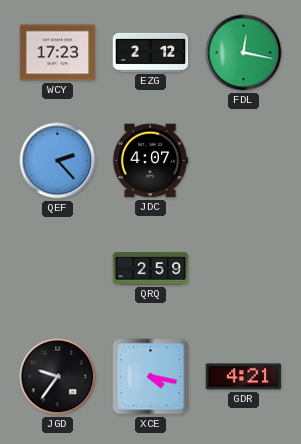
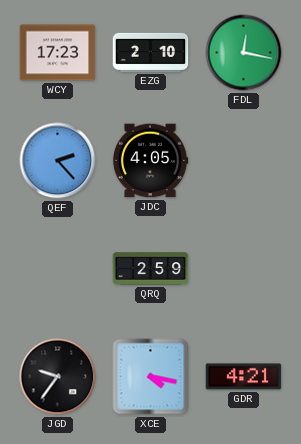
EZG: 2:12 -> 2:10
JDC: 4:07 -> 4:05
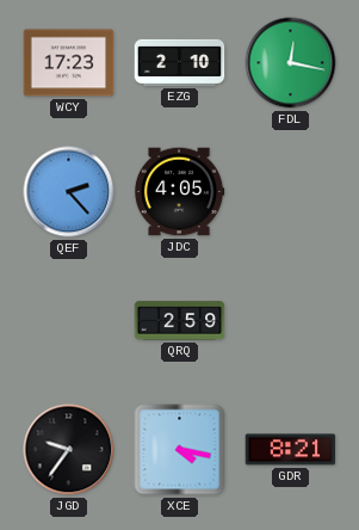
GDR: 4:21 -> 8:21
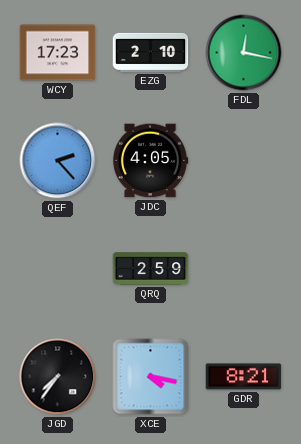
JGD: 9:36 -> 7:36
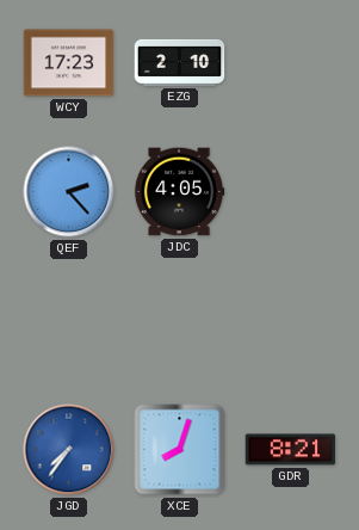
FDL: 12:17 -> none
QRQ: 2:59 -> none
JGD dial: black -> blue
XCE: 4:17 -> 8:03
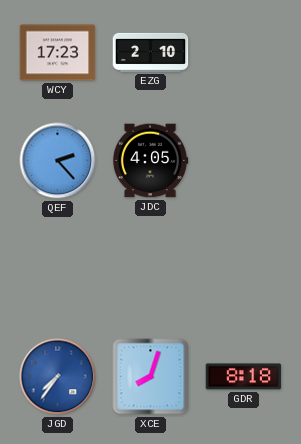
GDR: 8:21 -> 8:18
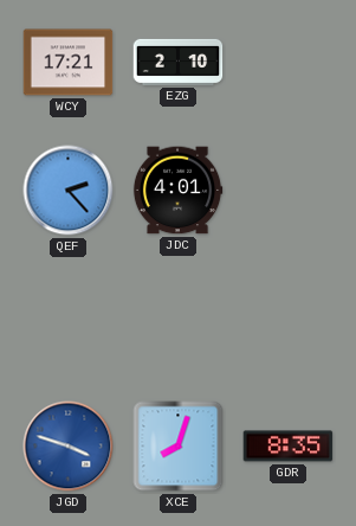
WCY: 17:23 -> 17:21
JDC: 4:05 -> 4:01
JGD: 7:36 -> 3:48
GDR: 8:18 -> 8:35
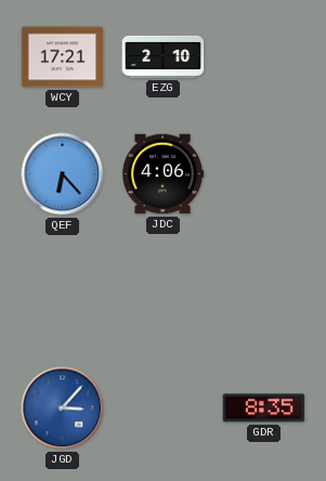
QEF: 2:23 -> 6:23
JDC: 4:01 -> 4:06
JGD: 3:48 -> 3:07
XCE: 8:03 -> none
